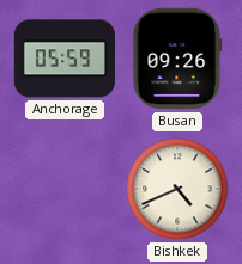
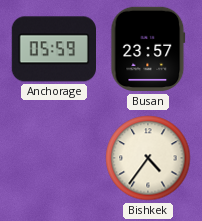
Busan: 09:26 -> 23:57
Bishkek: 4:41 -> 4:36
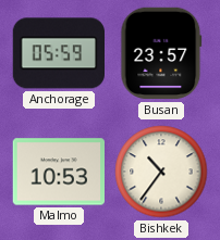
Malmo: none -> 10:53
Bishkek: 4:36 -> 10:36
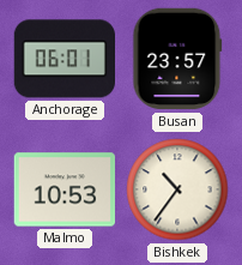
Anchorage: 05:59 -> 06:01
